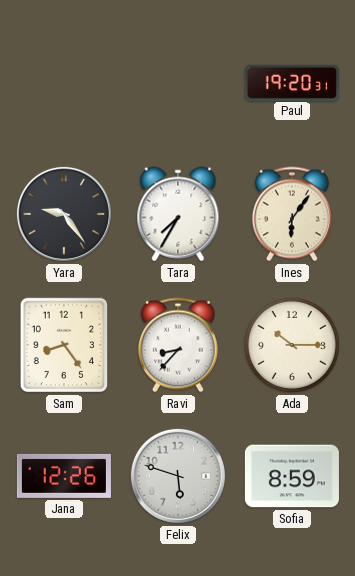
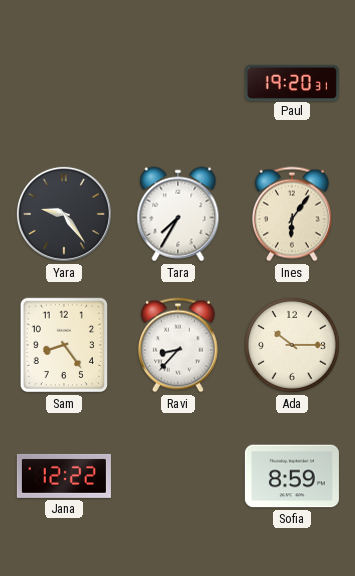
Jana: 12:26 -> 12:22
Felix: 5:48 -> none
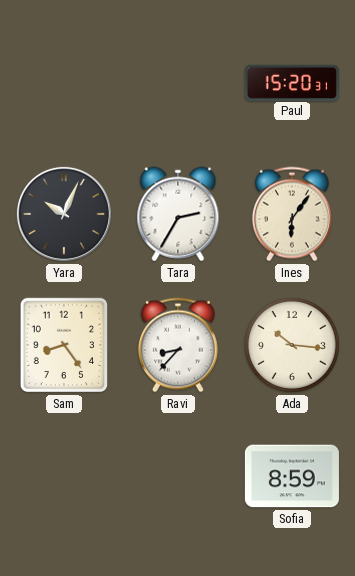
Paul: 19:20 -> 15:20
Yara: 9:24 -> 10:04
Tara: 7:35 -> 2:35
Ada: 10:15 -> 10:16
Jana: 12:22 -> none
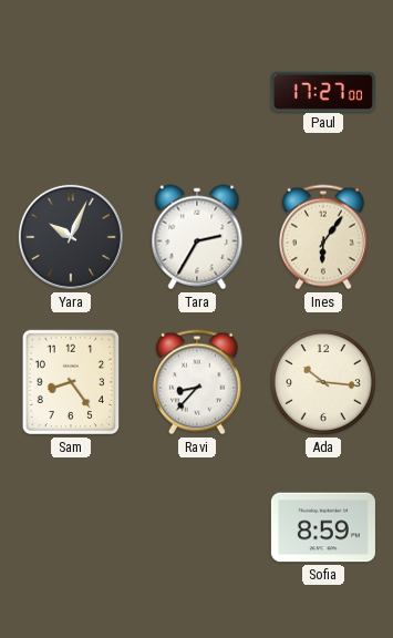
Paul: 15:20 -> 17:27
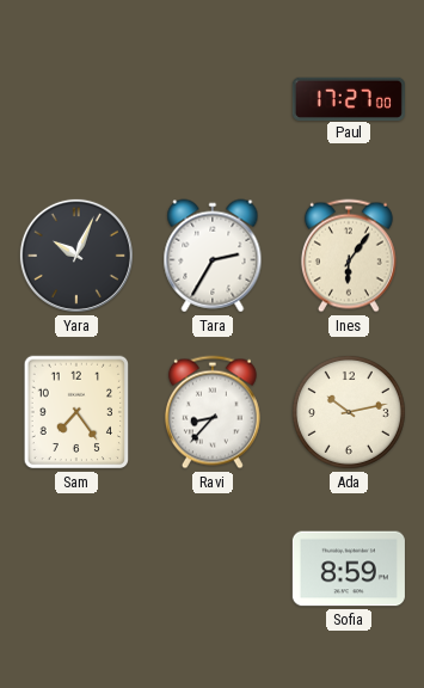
Sam: 8:24 -> 7:24
Ada: 10:16 -> 10:13
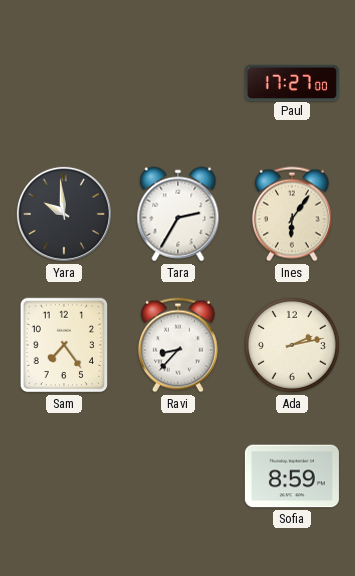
Yara: 10:04 -> 9:59
Ada: 10:13 -> 2:13
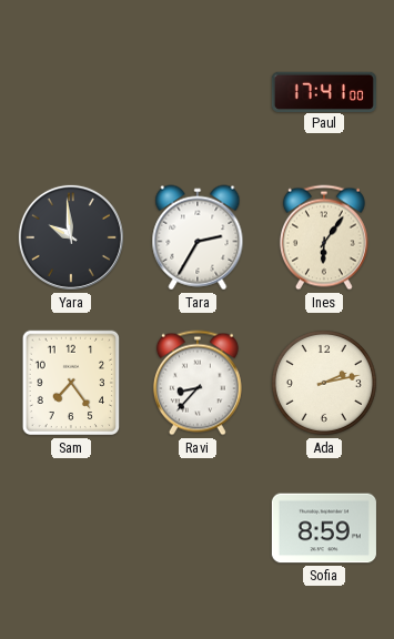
Paul: 17:27 -> 17:41
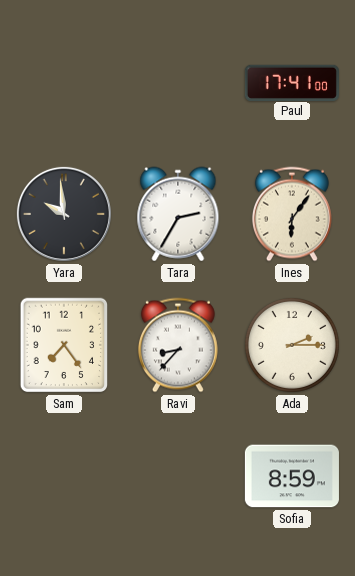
Ada: 2:13 -> 2:15
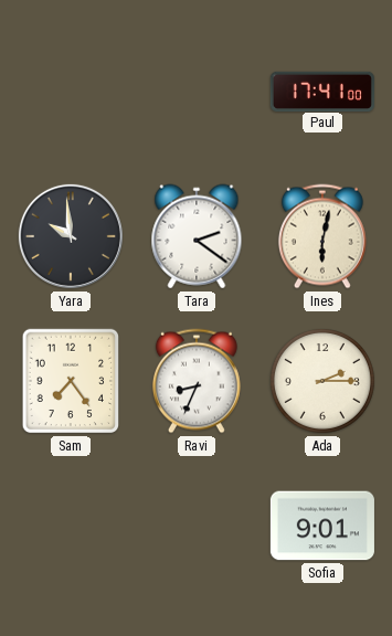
Tara: 2:35 -> 2:21
Ines: 6:06 -> 6:02
Ravi: 8:37 -> 8:34
Sofia: 8:59 -> 9:01
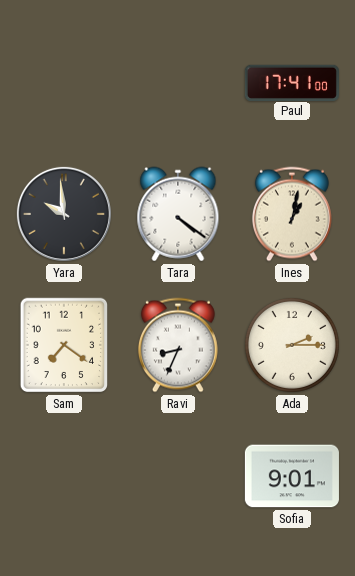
Tara: 2:21 -> 4:21
Ines: 6:02 -> 1:02
Sam: 7:24 -> 7:21
